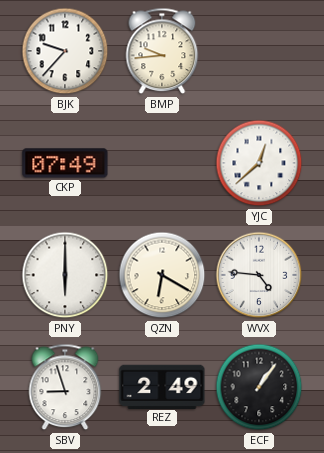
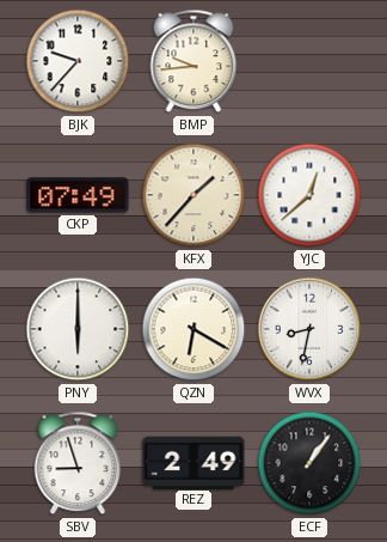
KFX: none -> 1:37
WVX: 4:46 -> 8:32
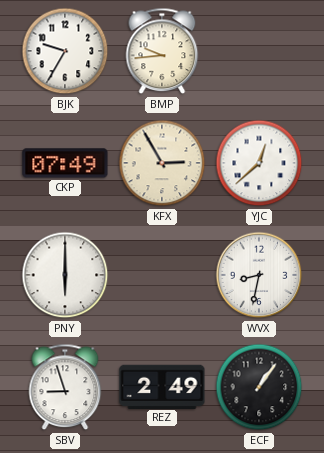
BJK: 9:37 -> 9:35
KFX: 1:37 -> 2:55
QZN: 6:20 -> none
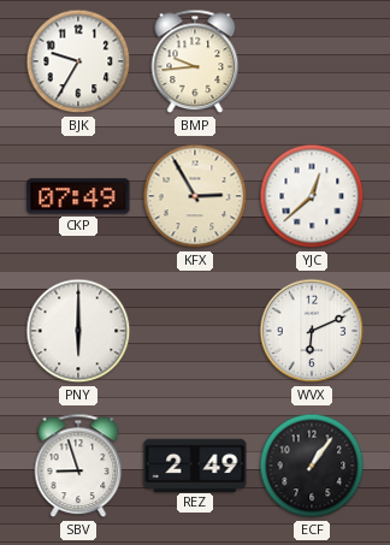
WVX: 8:32 -> 6:11
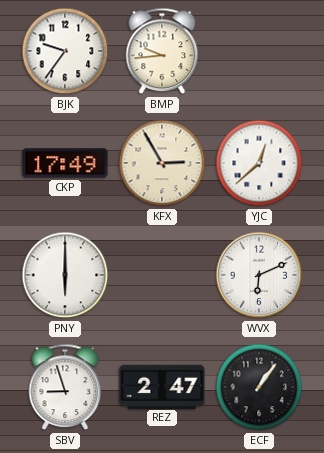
BJK: 9:35 -> 9:36
CKP: 07:49 -> 17:49
REZ: 2:49 -> 2:47
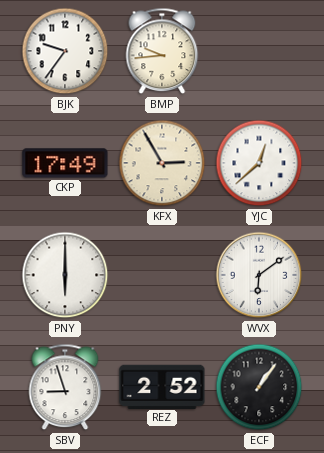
WVX: 6:11 -> 6:09
REZ: 2:47 -> 2:52
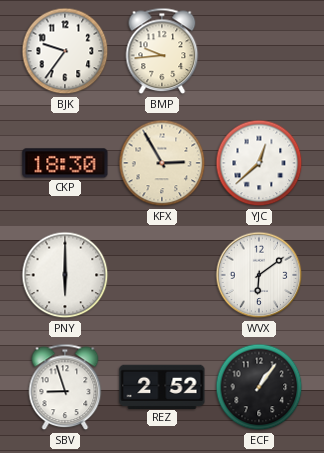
CKP: 17:49 -> 18:30
